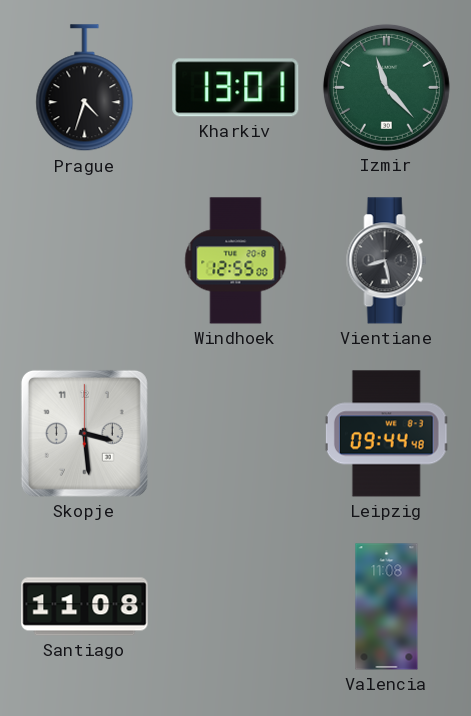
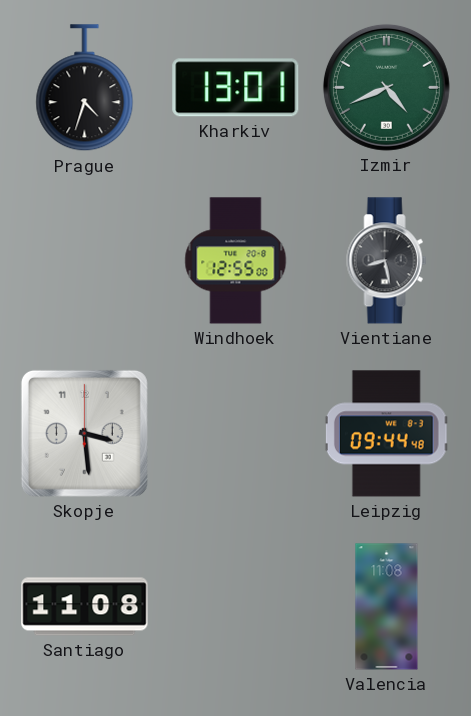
Izmir: 11:23 -> 4:41
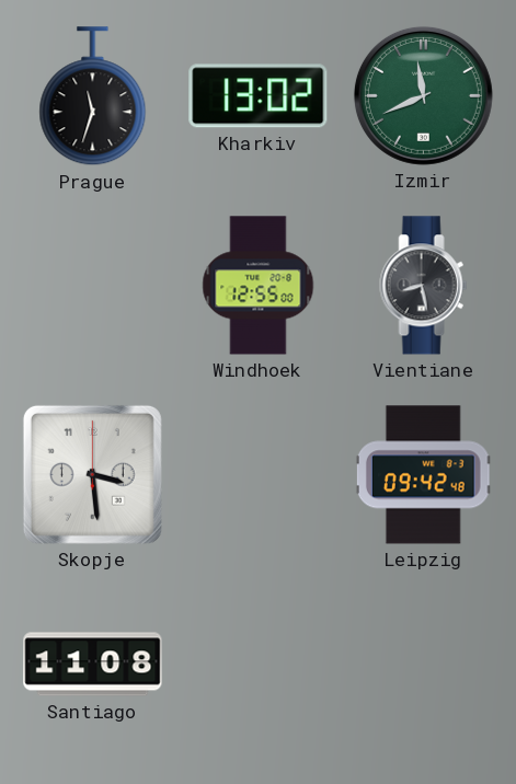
Prague: 4:33 -> 11:33
Kharkiv: 13:01 -> 13:02
Izmir: 4:41 -> 11:41
Leipzig: 09:44 -> 09:42
Valencia: 11:08 -> none
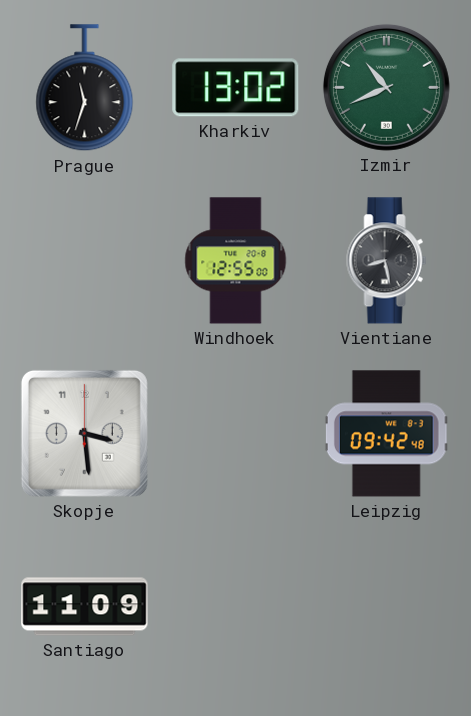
Izmir: 11:41 -> 10:41
Santiago: 11:08 -> 11:09
